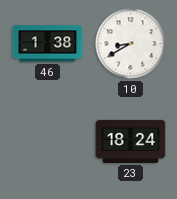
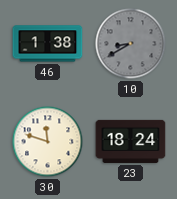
10 dial: white -> grey
30: none -> 11:48
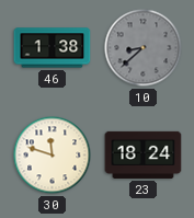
10: 8:40 -> 8:38
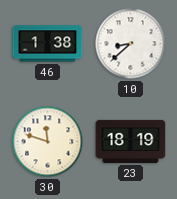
10 dial: grey -> white
23: 18:24 -> 18:19
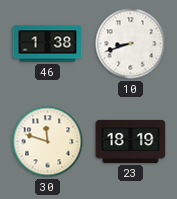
10: 8:38 -> 8:42
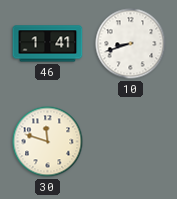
46: 1:38 -> 1:41
23: 18:19 -> none
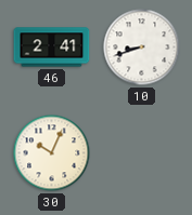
46: 1:41 -> 2:41
30: 11:48 -> 10:04
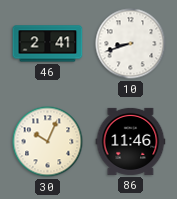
86: none -> 11:46
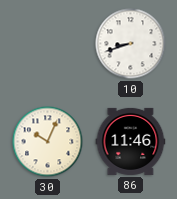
46: 2:41 -> none
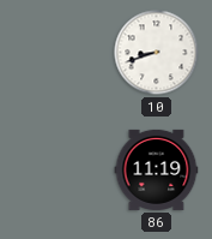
30: 10:04 -> none
86: 11:46 -> 11:19
